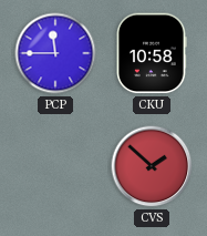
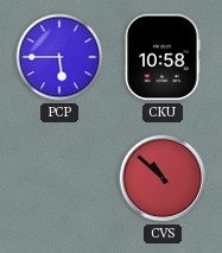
PCP: 11:45 -> 5:45
CVS: 1:52 -> 10:52
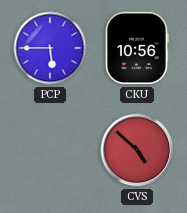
CKU: 10:58 -> 10:56
CVS: 10:52 -> 4:52
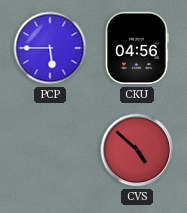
CKU: 10:56 -> 04:56
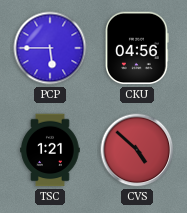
TSC: none -> 1:21
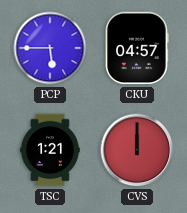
CKU: 04:56 -> 04:57
CVS: 4:52 -> 12:00
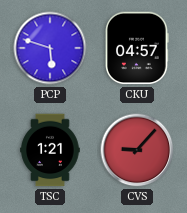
PCP: 5:45 -> 5:48
CVS: 12:00 -> 9:07
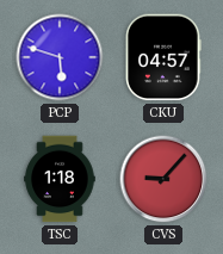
TSC: 1:21 -> 1:18
